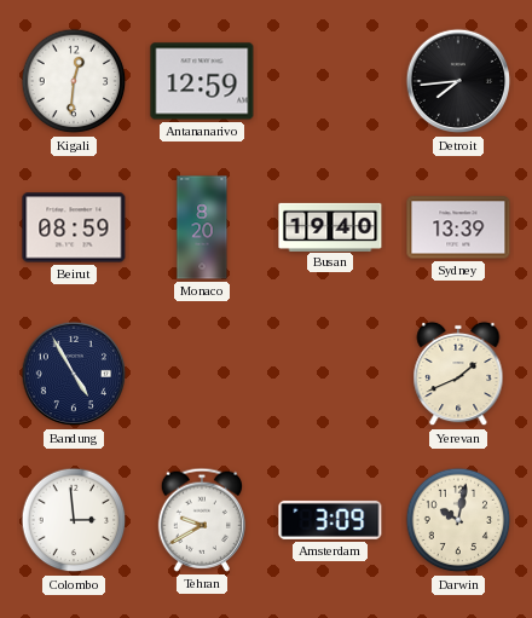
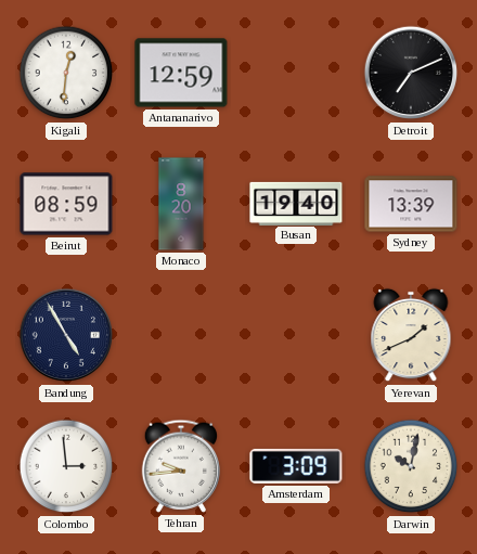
Detroit: 7:44 -> 7:11
Tehran: 9:40 -> 9:44
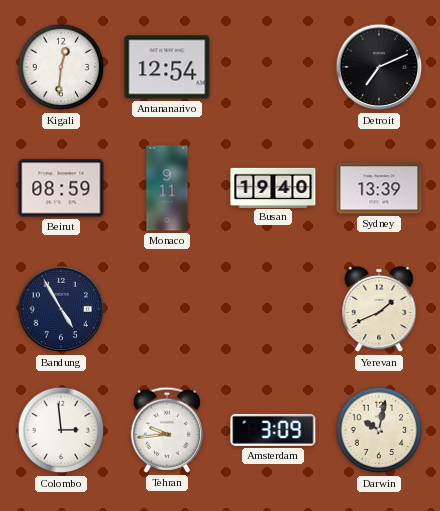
Antananarivo: 12:59 -> 12:54
Monaco: 8:20 -> 9:11
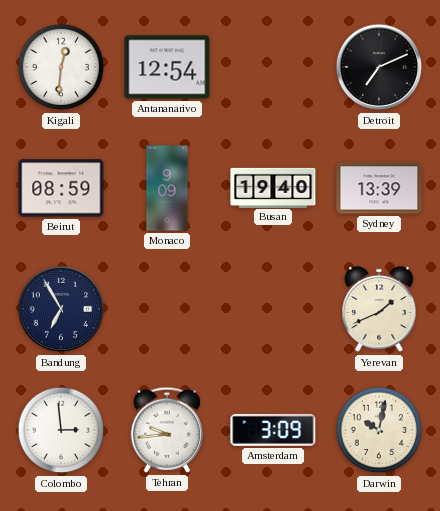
Monaco: 9:11 -> 9:09
Bandung: 4:55 -> 6:55
